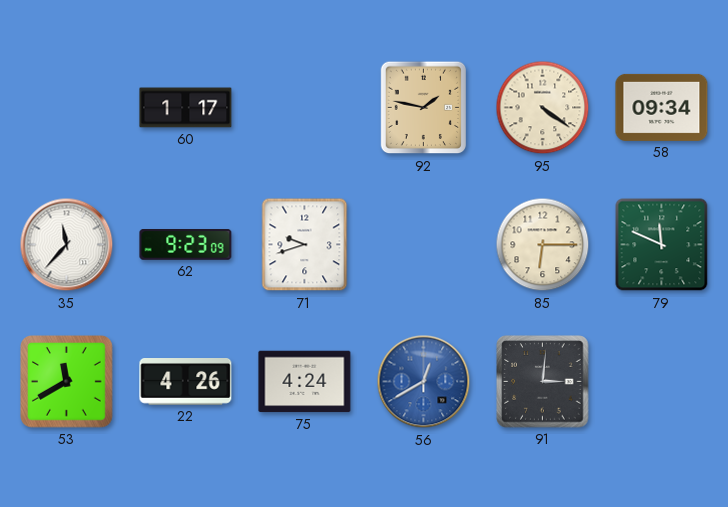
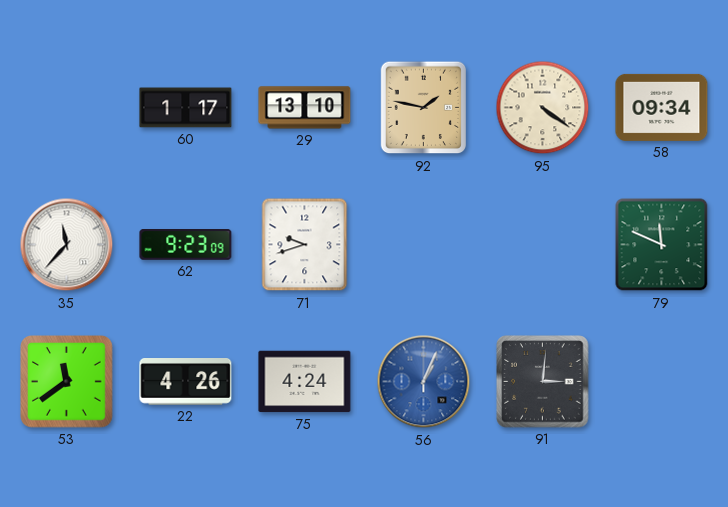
29: none -> 13:10
85: 6:15 -> none
53: 11:40 -> 11:39
56: 12:40 -> 1:04
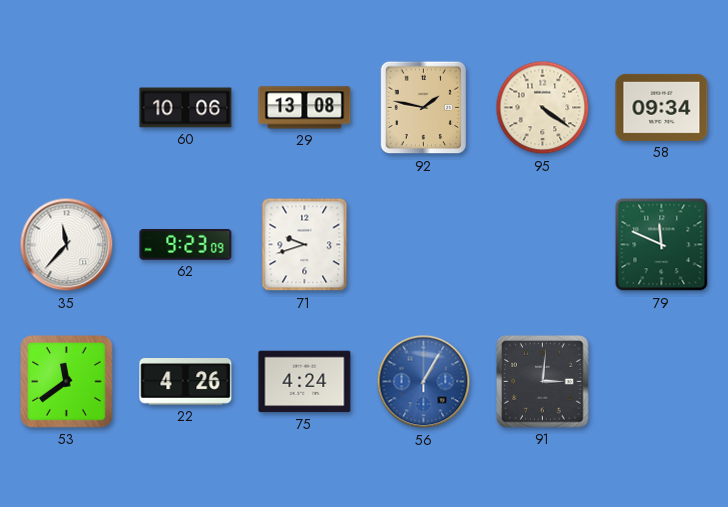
60: 1:17 -> 10:06
29: 13:10 -> 13:08
56: 1:04 -> 1:05
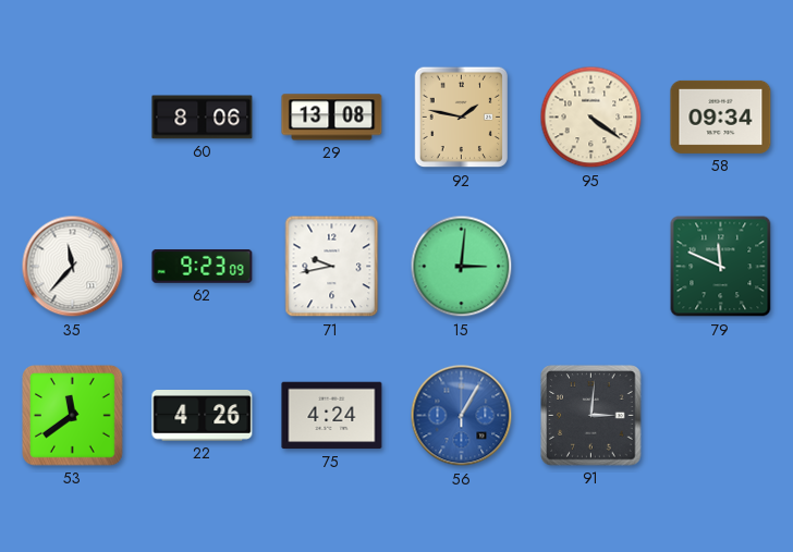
60: 10:06 -> 8:06
71: 9:42 -> 9:43
15: none -> 3:01
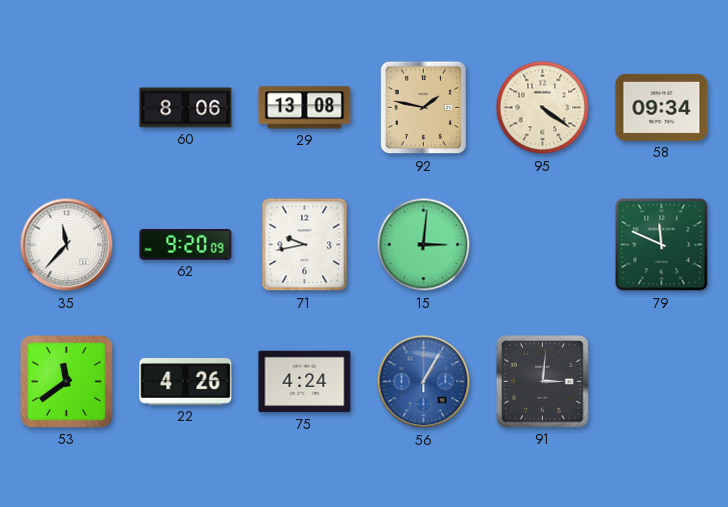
62: 9:23 -> 9:20
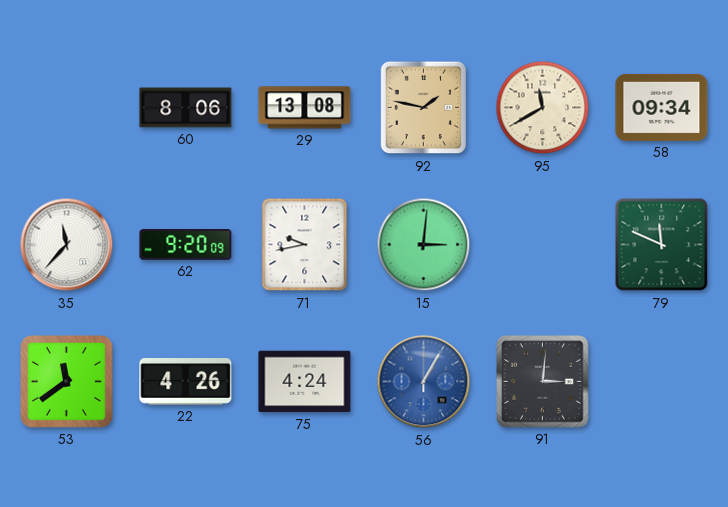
95: 4:21 -> 11:40
